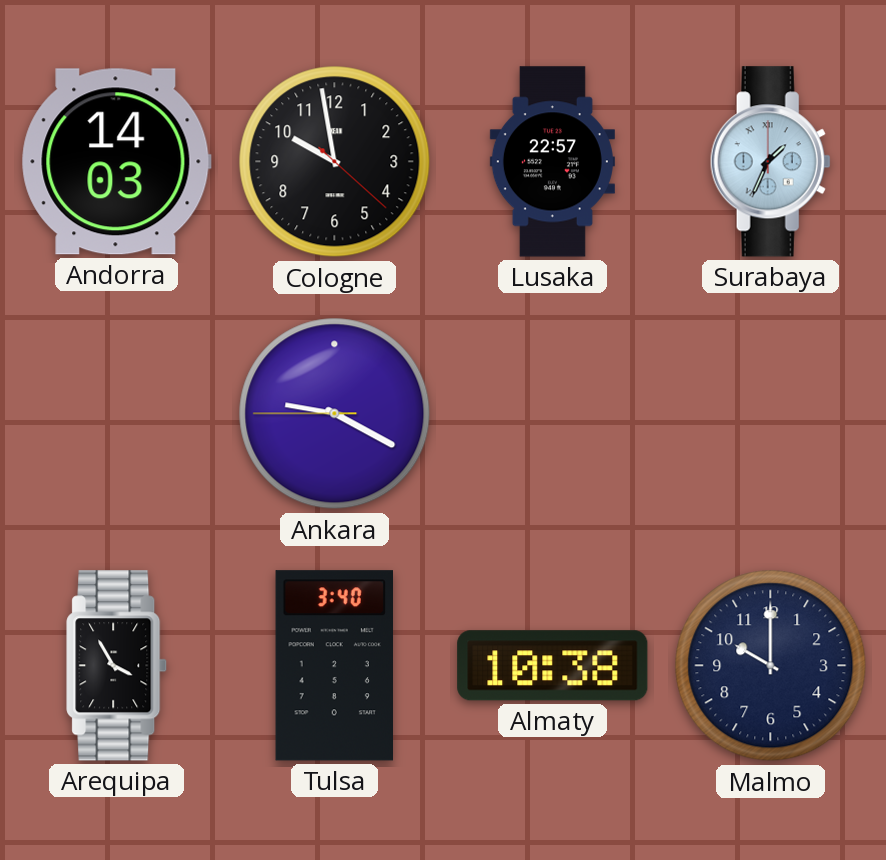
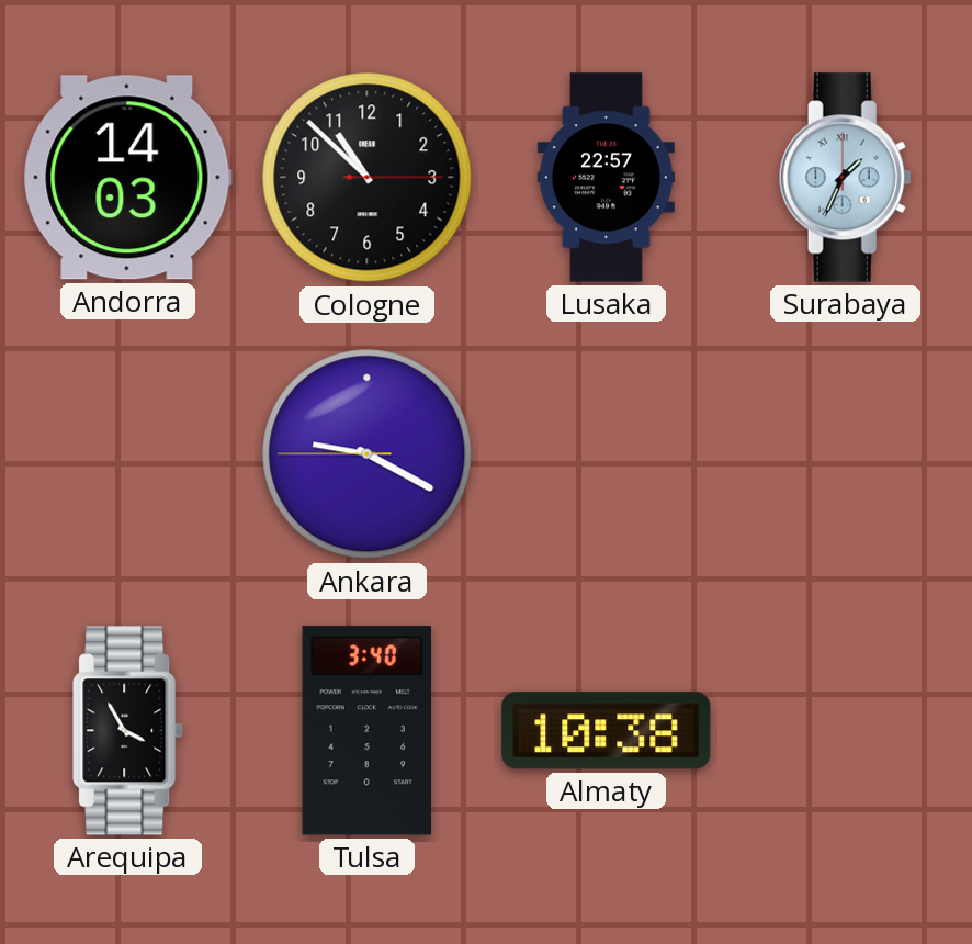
Cologne: 9:58 -> 10:52
Malmo: 10:00 -> none
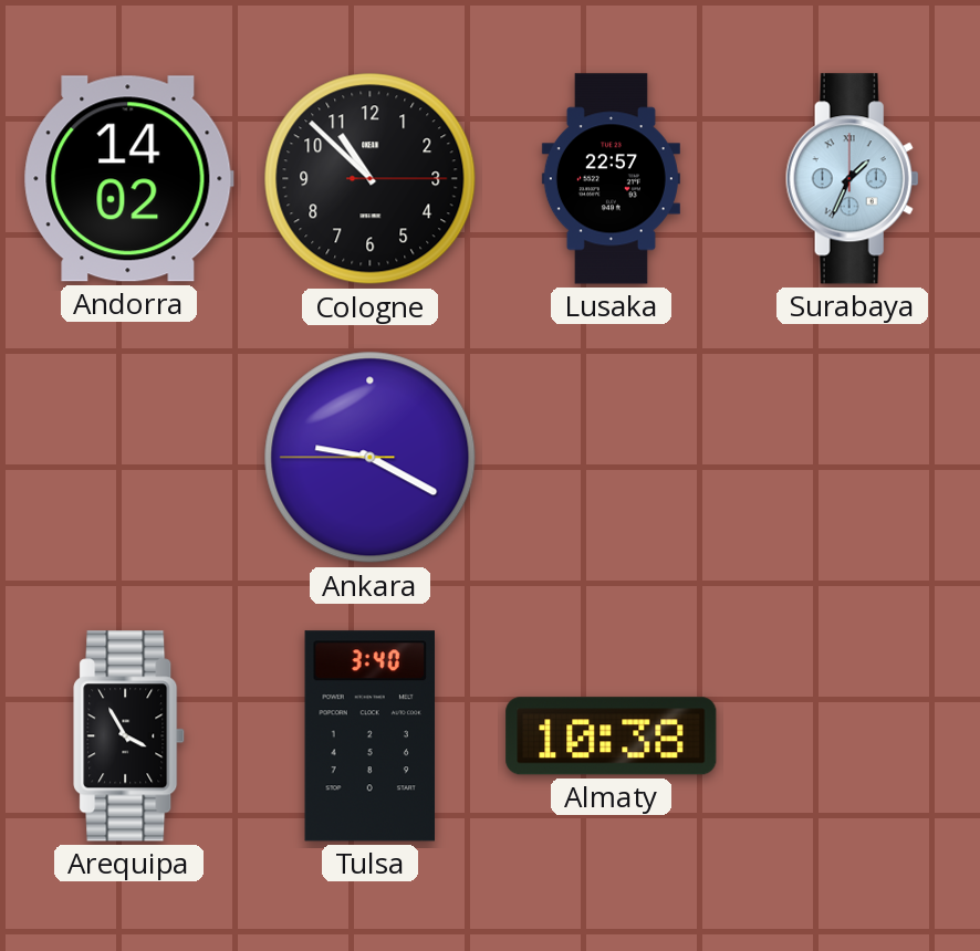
Andorra: 14:03 -> 14:02
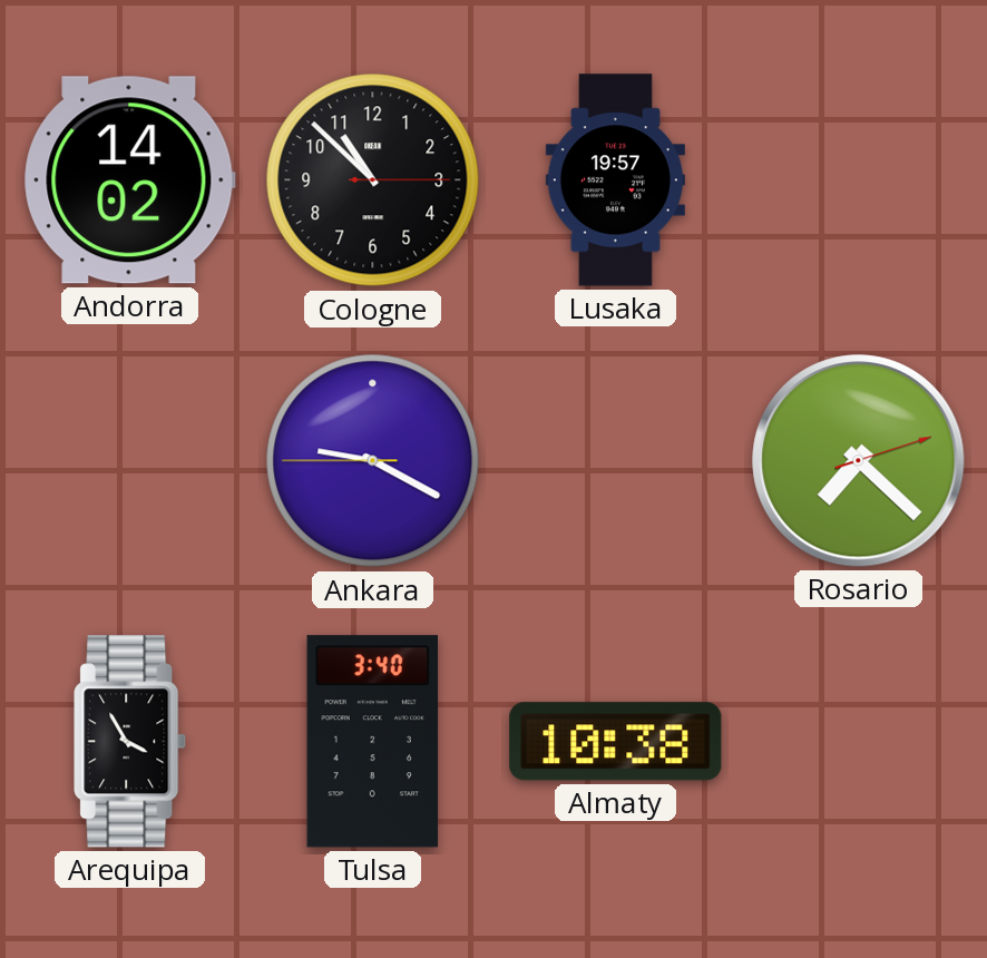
Lusaka: 22:57 -> 19:57
Surabaya: 1:34 -> none
Rosario: none -> 7:22
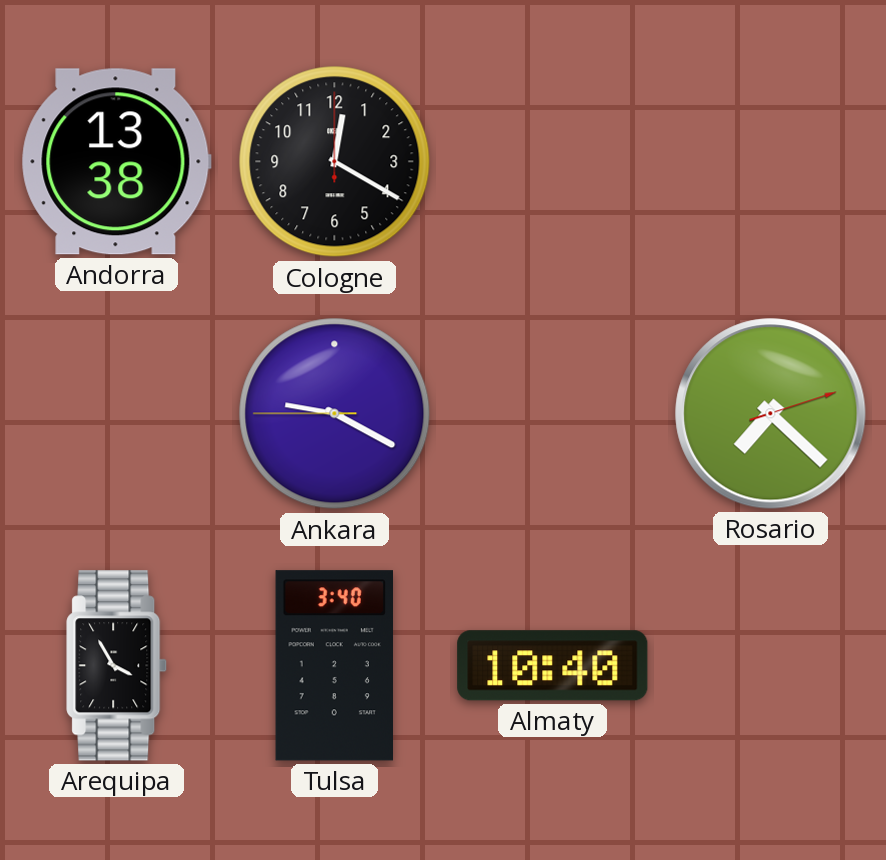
Andorra: 14:02 -> 13:38
Cologne: 10:52 -> 12:20
Lusaka: 19:57 -> none
Almaty: 10:38 -> 10:40
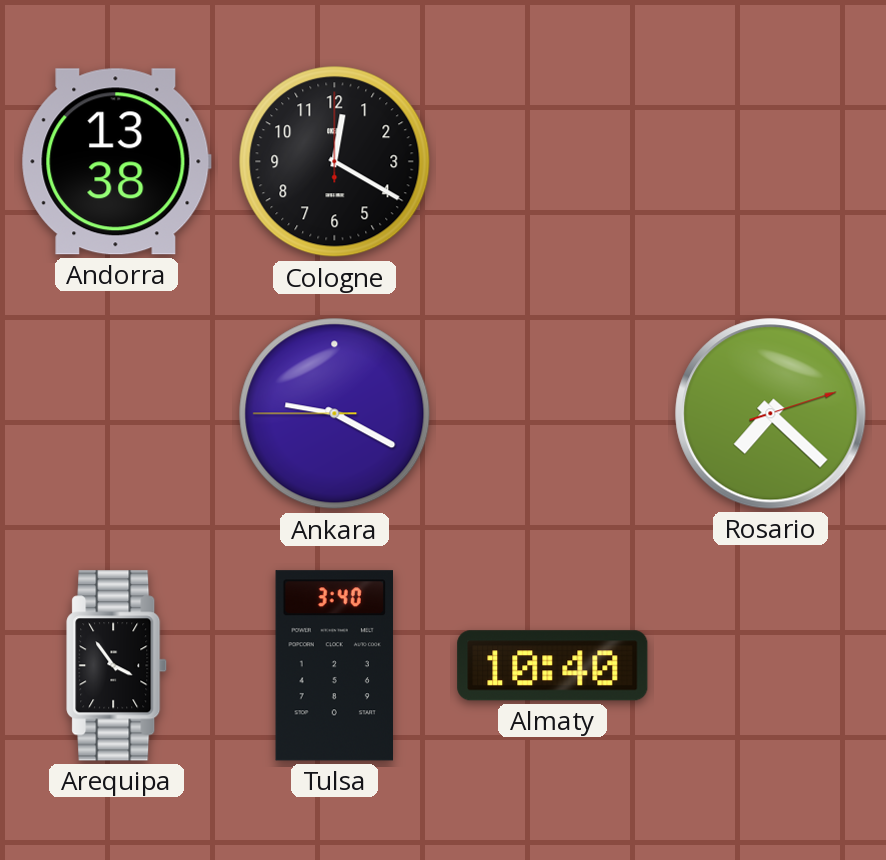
Arequipa: 3:55 -> 3:54
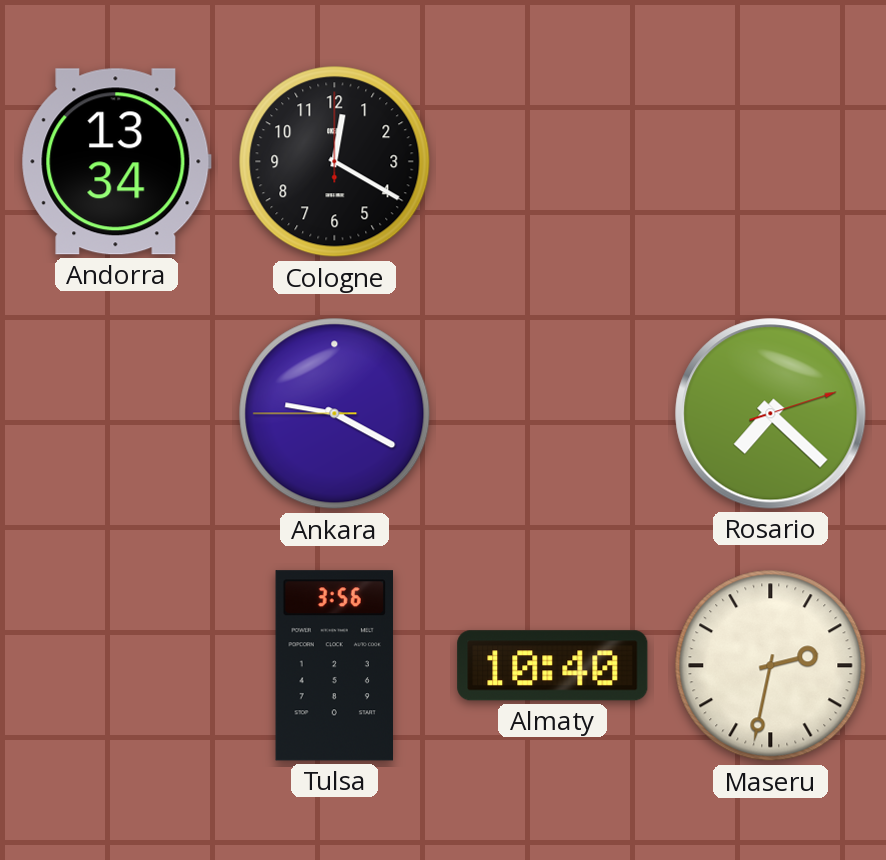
Andorra: 13:38 -> 13:34
Arequipa: 3:54 -> none
Tulsa: 3:40 -> 3:56
Maseru: none -> 2:32
